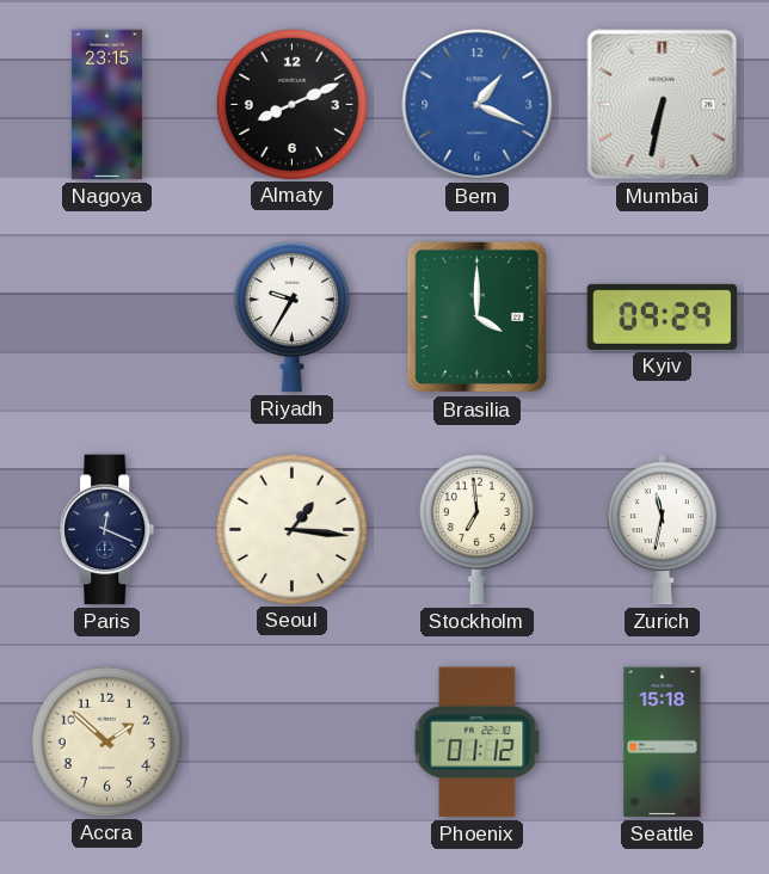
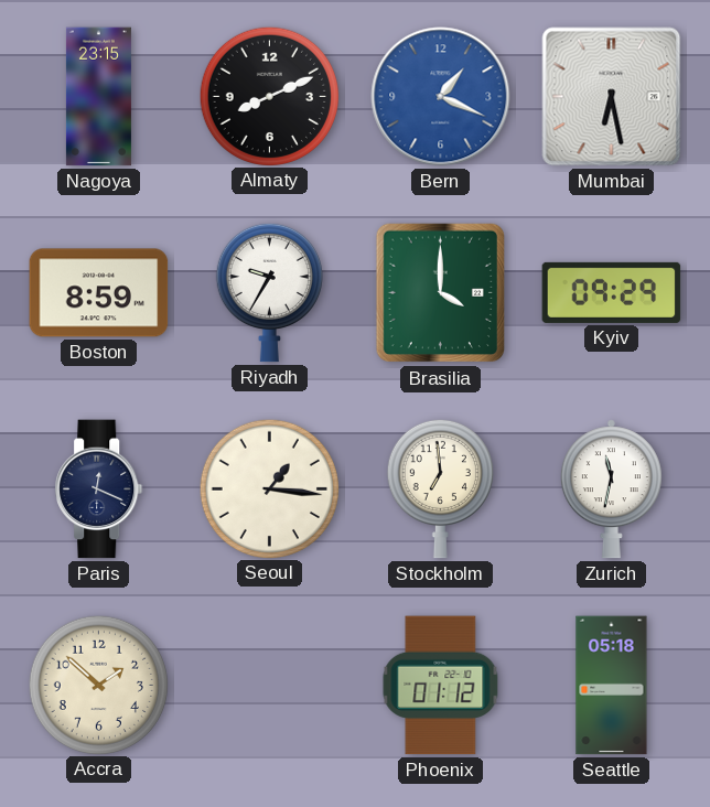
Mumbai: 6:32 -> 6:28
Boston: none -> 8:59
Seattle: 15:18 -> 05:18
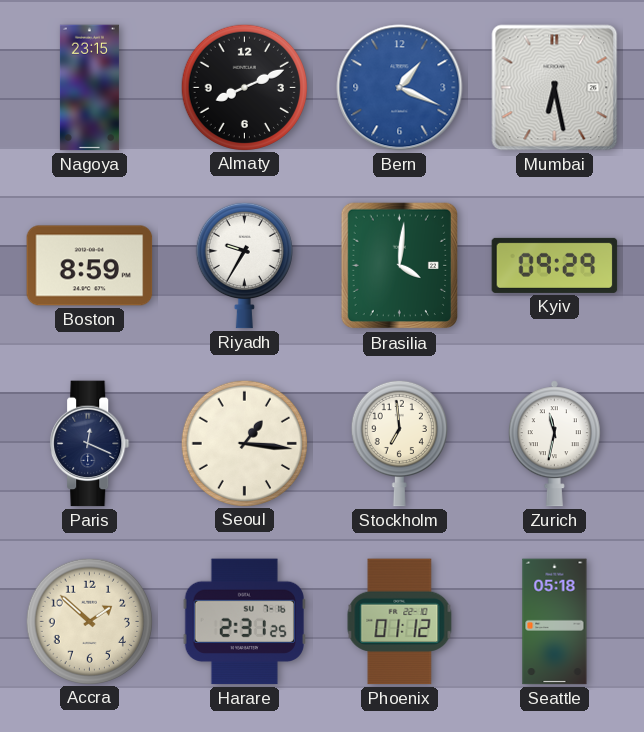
Brasilia: 4:00 -> 4:01
Harare: none -> 2:31
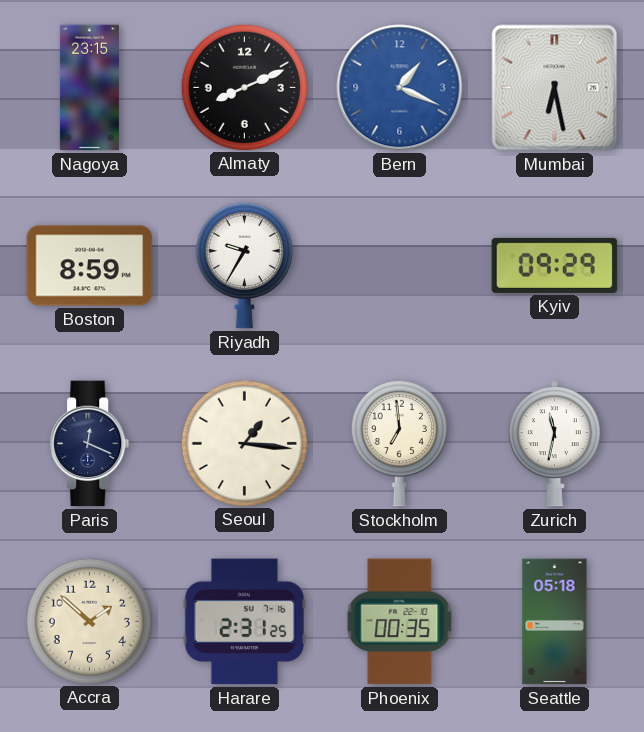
Brasilia: 4:01 -> none
Phoenix: 01:12 -> 00:35
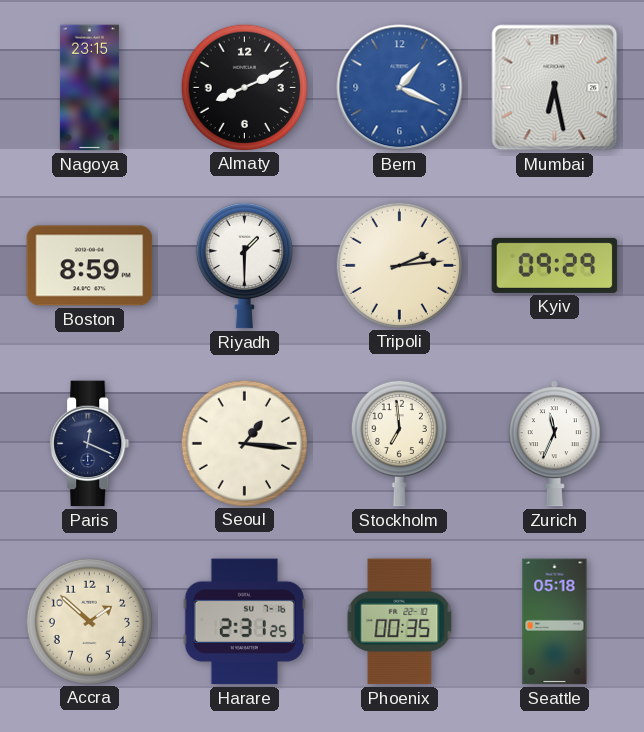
Riyadh: 9:35 -> 1:30
Tripoli: none -> 2:14
Zurich: 11:32 -> 11:34
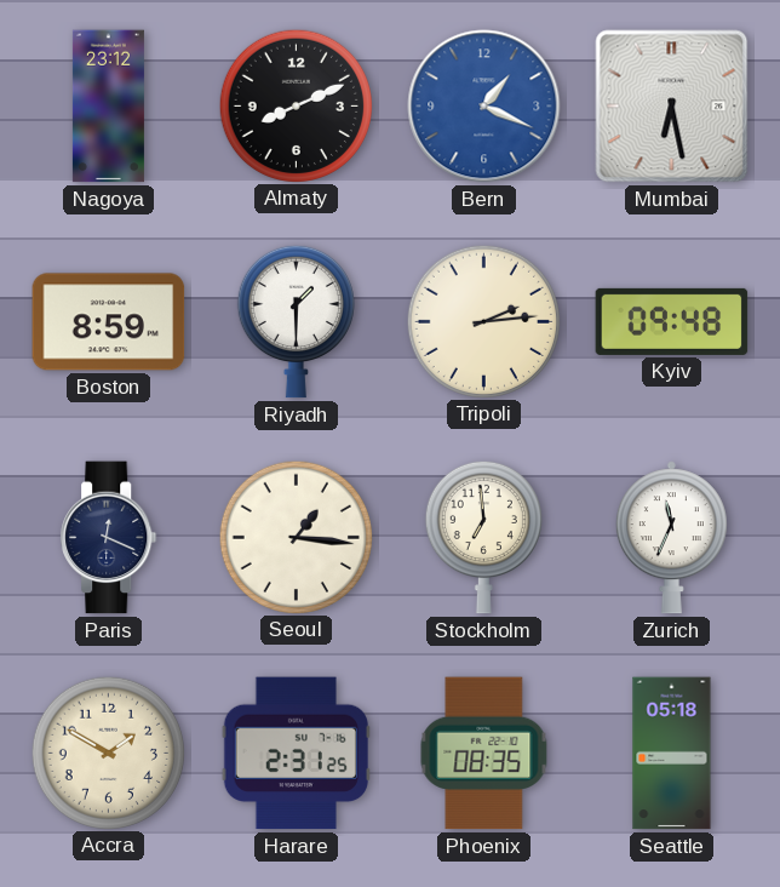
Nagoya: 23:15 -> 23:12
Kyiv: 09:29 -> 09:48
Accra: 1:52 -> 1:50
Phoenix: 00:35 -> 08:35
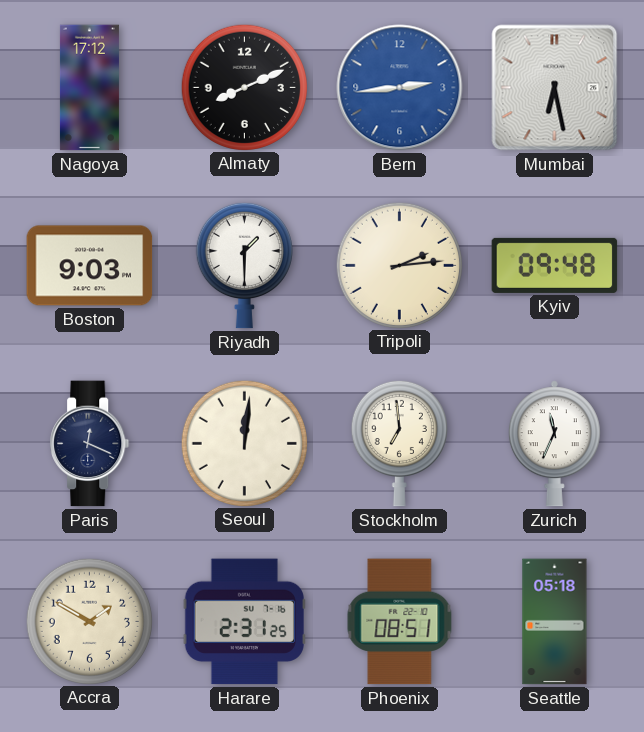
Nagoya: 23:12 -> 17:12
Bern: 1:19 -> 2:44
Boston: 8:59 -> 9:03
Seoul: 1:16 -> 12:01
Phoenix: 08:35 -> 08:51
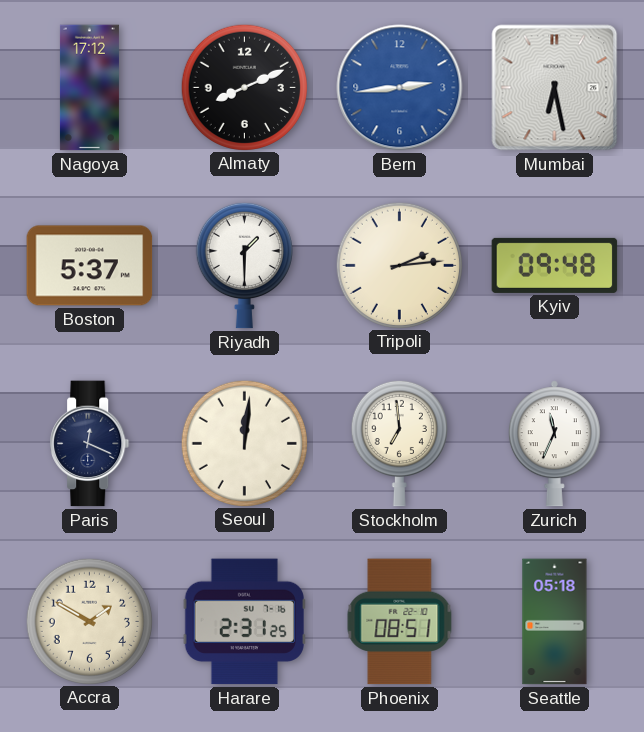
Boston: 9:03 -> 5:37
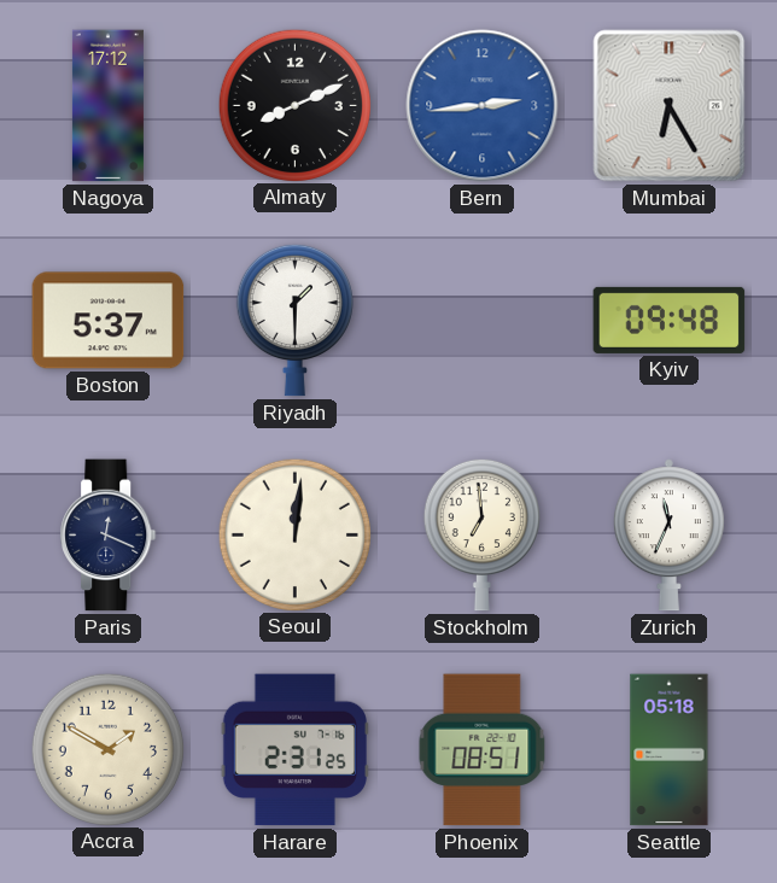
Mumbai: 6:28 -> 6:25
Tripoli: 2:14 -> none
